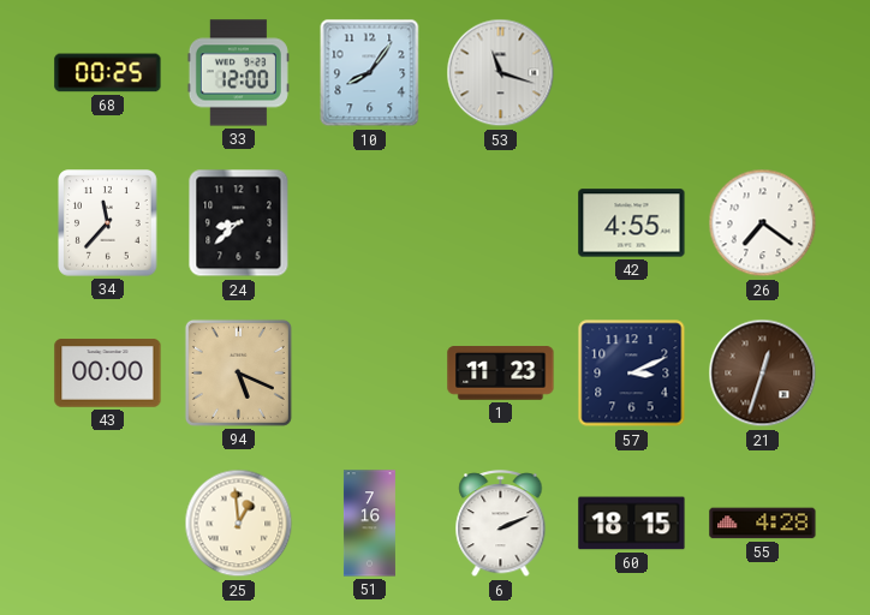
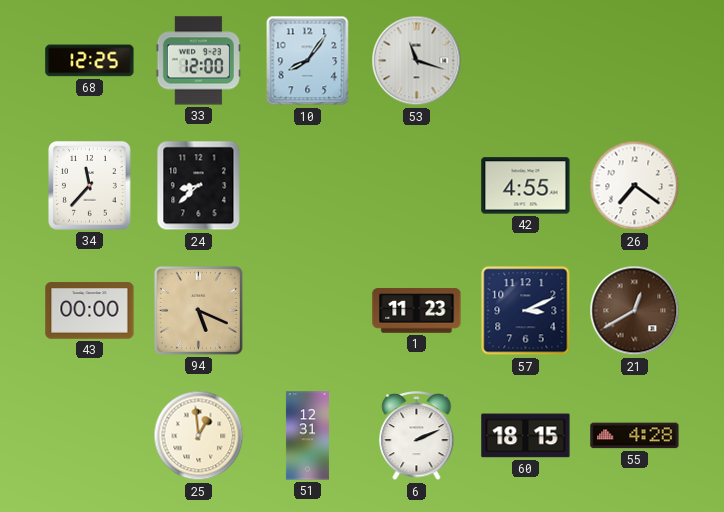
68: 00:25 -> 12:25
21: 12:33 -> 12:40
51: 7:16 -> 12:31
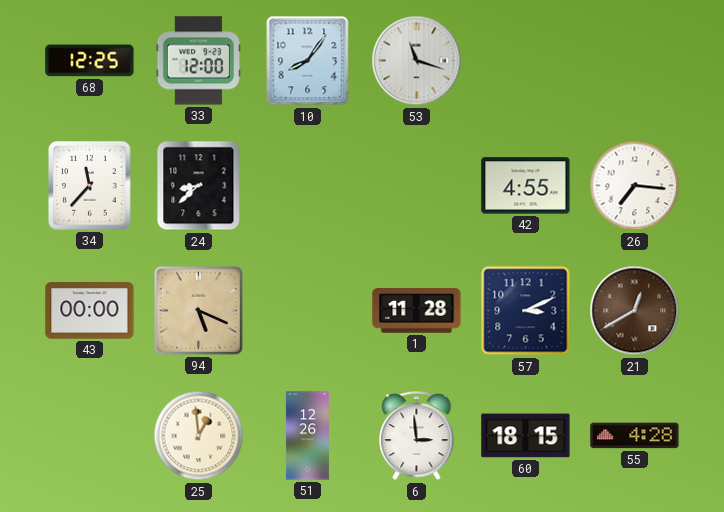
26: 7:21 -> 7:16
1: 11:23 -> 11:28
51: 12:31 -> 12:26
6: 2:11 -> 2:59
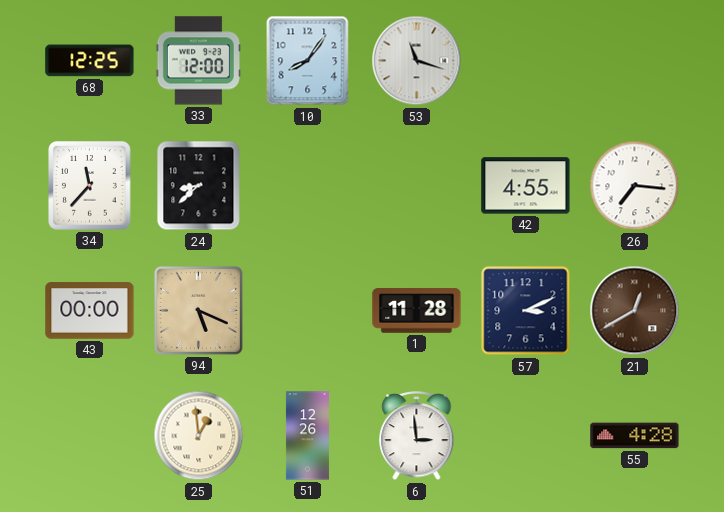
60: 18:15 -> none
